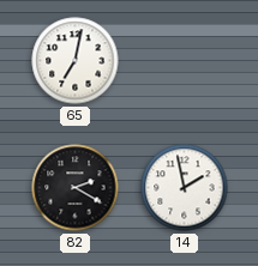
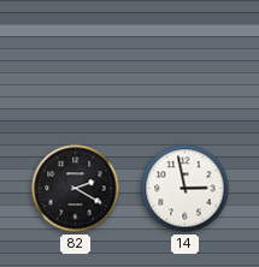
65: 7:02 -> none
14: 1:58 -> 2:58
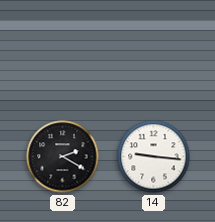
14: 2:58 -> 9:16
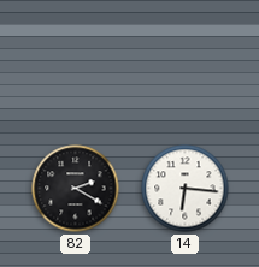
14: 9:16 -> 6:16
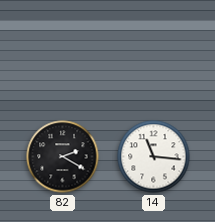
14: 6:16 -> 11:16
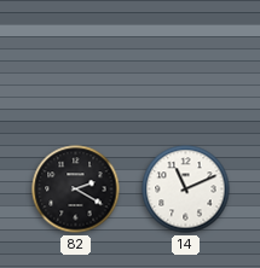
14: 11:16 -> 11:11
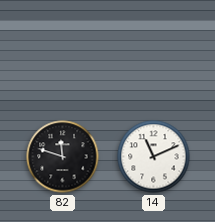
82: 2:20 -> 11:48
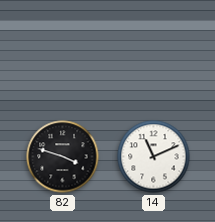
82: 11:48 -> 3:48
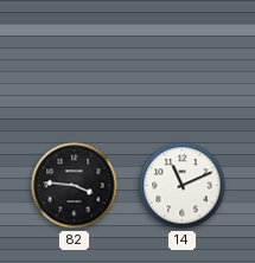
82: 3:48 -> 3:46
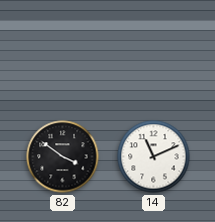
82: 3:46 -> 3:51
